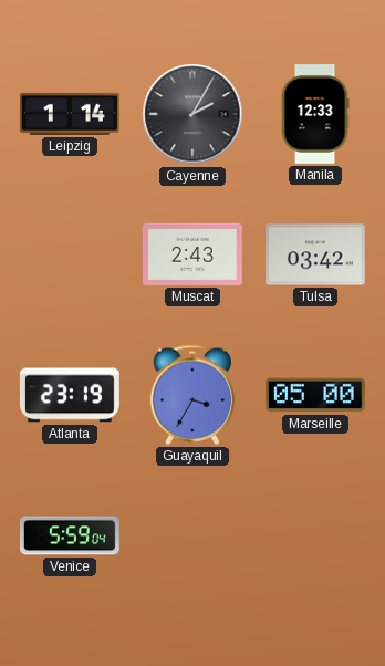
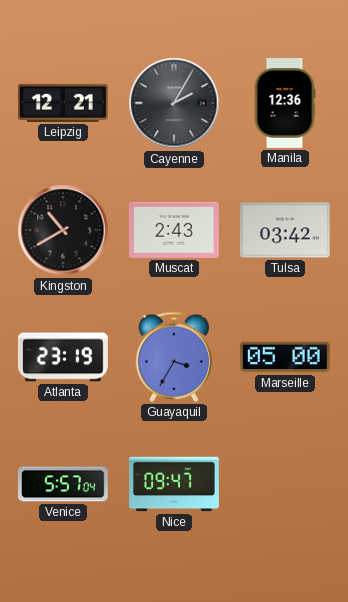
Leipzig: 1:14 -> 12:21
Manila: 12:33 -> 12:36
Kingston: none -> 10:40
Venice: 5:59 -> 5:57
Nice: none -> 09:47
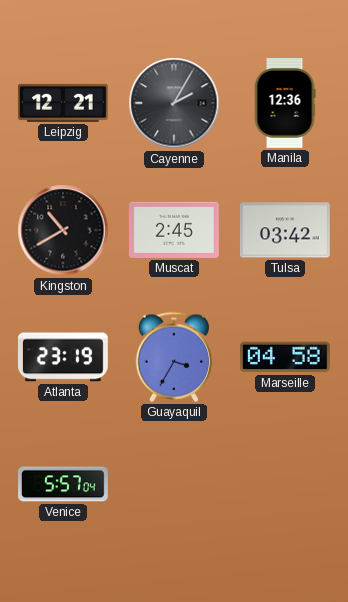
Muscat: 2:43 -> 2:45
Marseille: 05:00 -> 04:58
Nice: 09:47 -> none
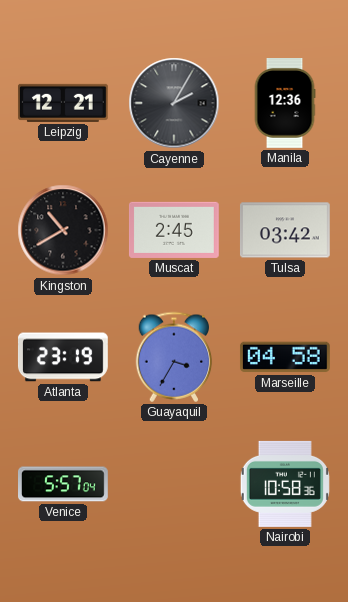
Nairobi: none -> 10:58
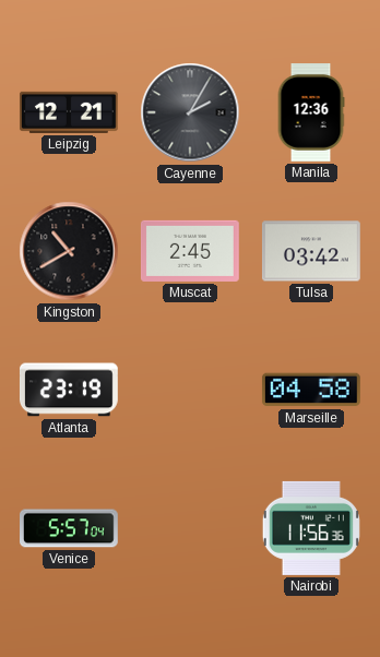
Guayaquil: 3:35 -> none
Nairobi: 10:58 -> 11:56
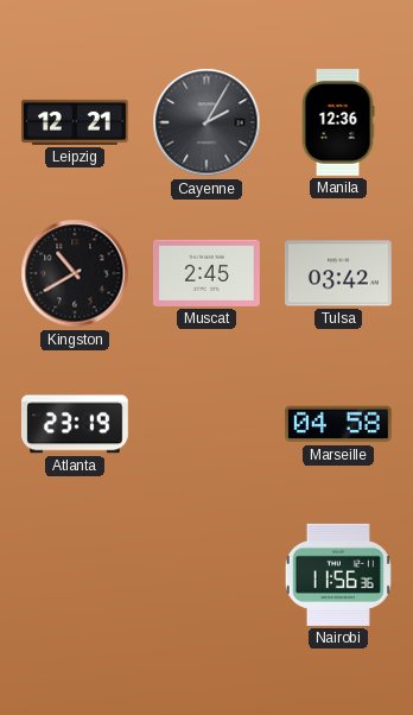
Venice: 5:57 -> none
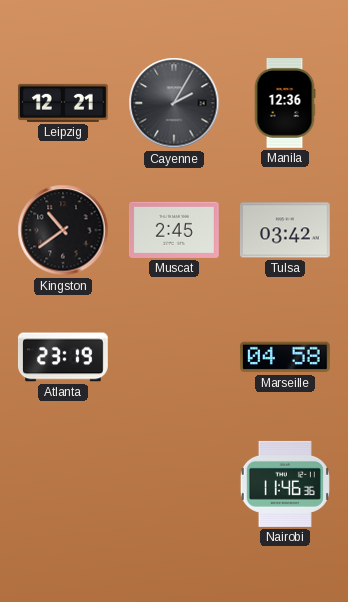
Kingston: 10:40 -> 10:39
Nairobi: 11:56 -> 11:46
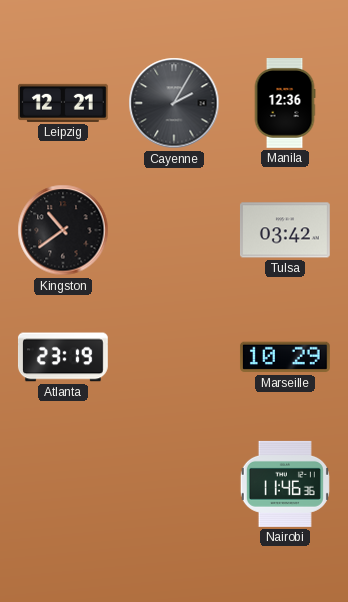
Muscat: 2:45 -> none
Marseille: 04:58 -> 10:29
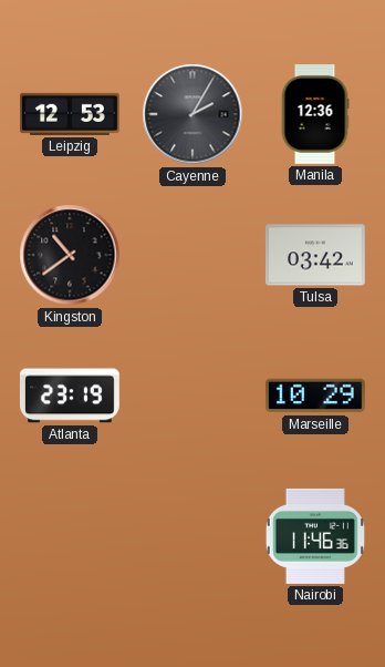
Leipzig: 12:21 -> 12:53
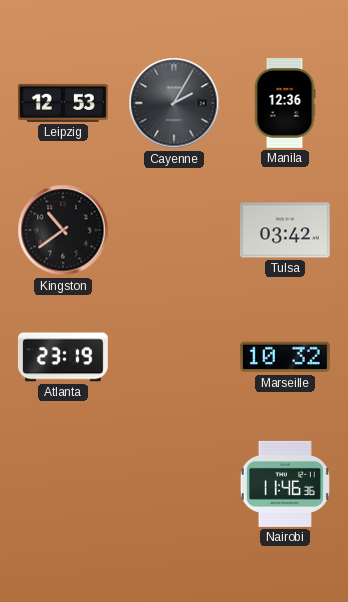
Marseille: 10:29 -> 10:32
